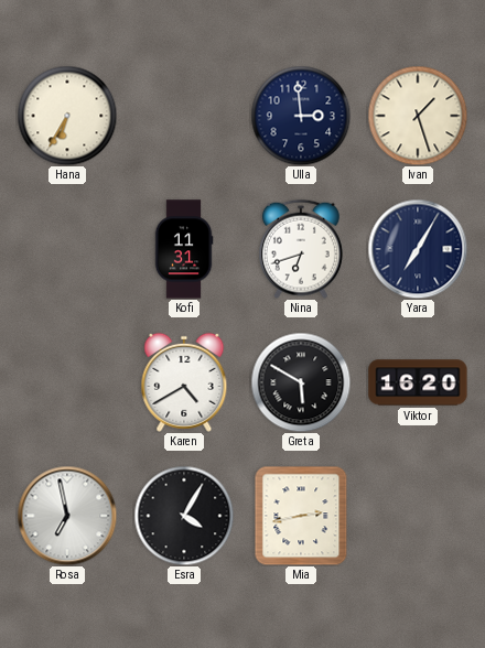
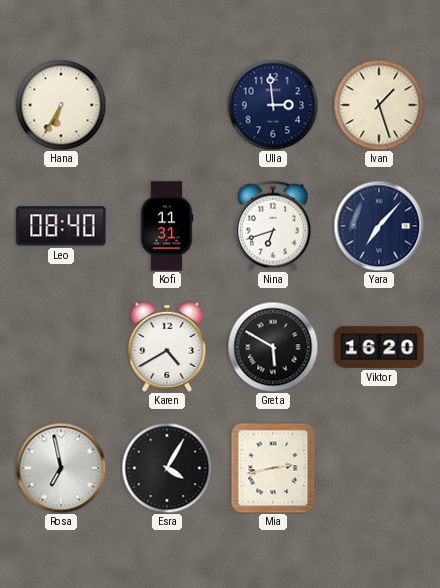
Leo: none -> 08:40
Yara: 7:05 -> 7:07
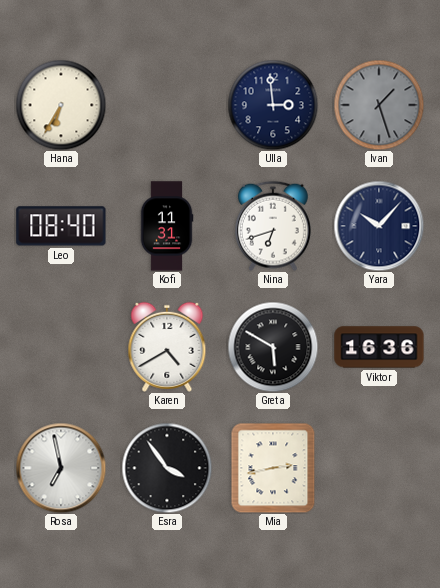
Ivan dial: cream -> grey
Yara: 7:07 -> 10:07
Viktor: 16:20 -> 16:36
Esra: 4:05 -> 3:54
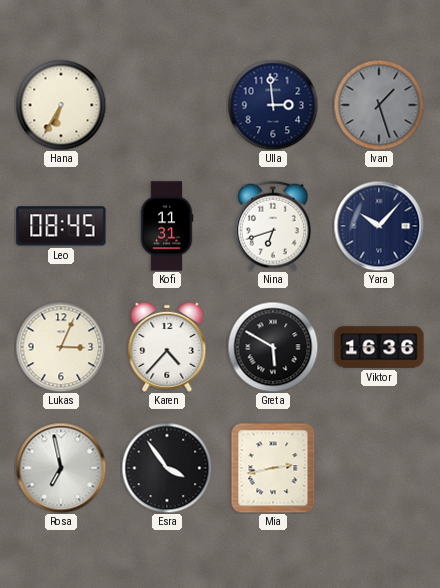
Leo: 08:40 -> 08:45
Lukas: none -> 3:04
Karen: 4:40 -> 4:37
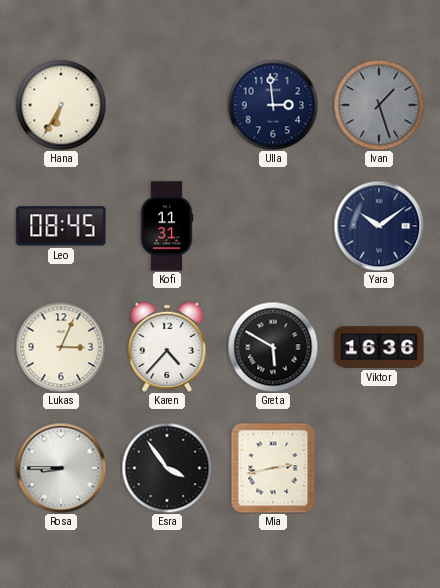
Nina: 6:42 -> none
Yara: 10:07 -> 10:09
Rosa: 6:58 -> 8:45
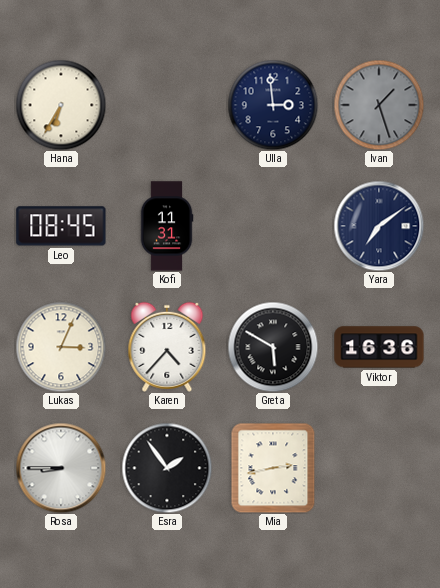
Yara: 10:09 -> 7:09
Esra: 3:54 -> 1:54
